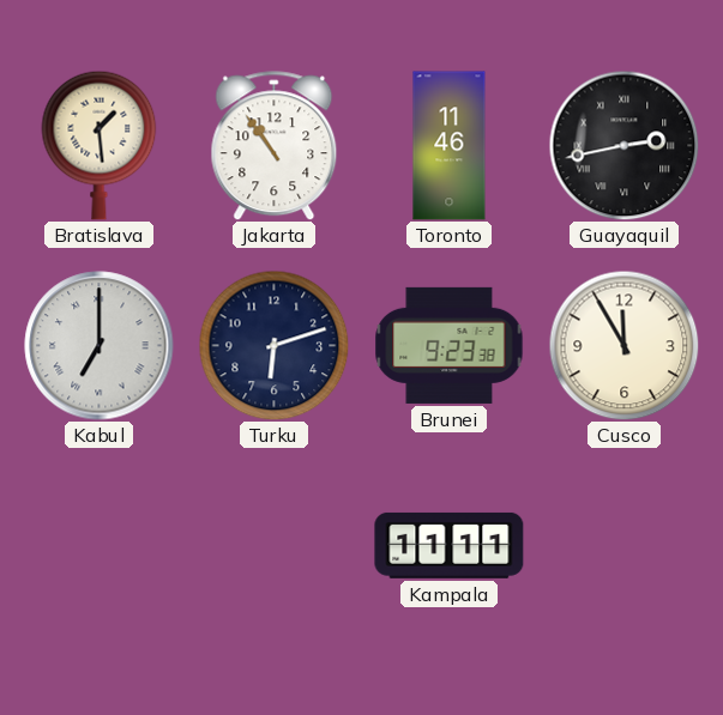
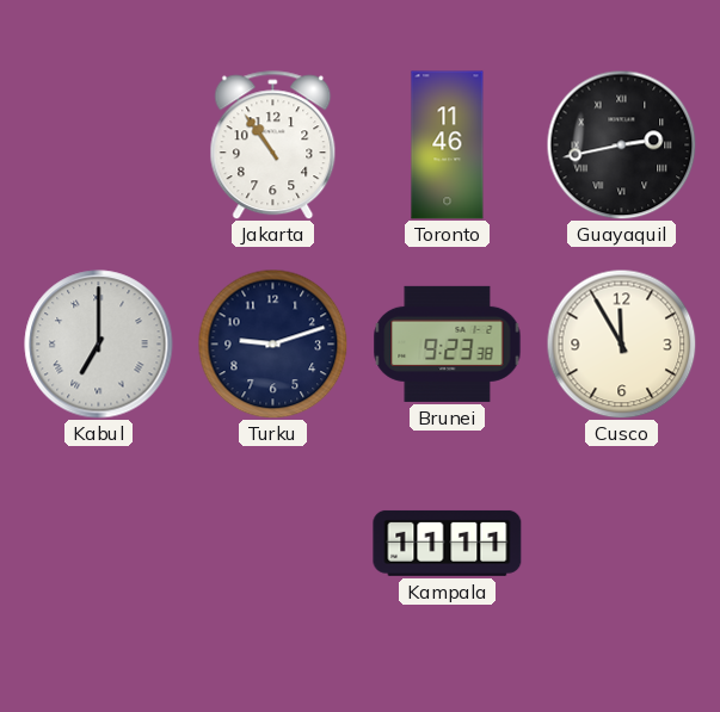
Bratislava: 1:29 -> none
Turku: 6:12 -> 9:12
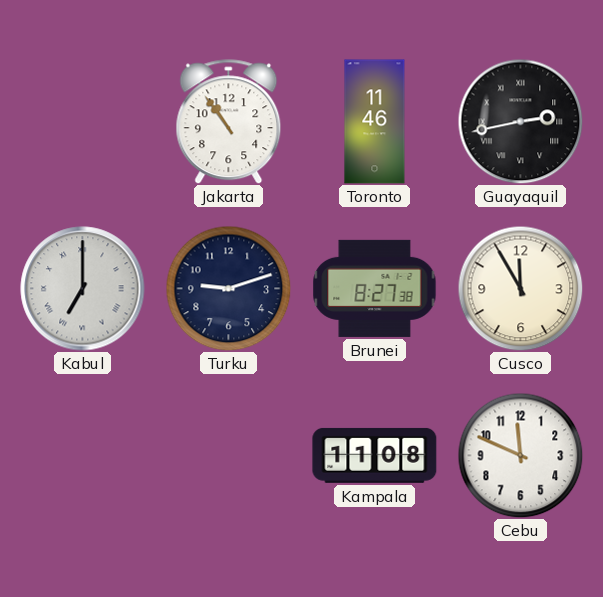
Brunei: 9:23 -> 8:27
Kampala: 11:11 -> 11:08
Cebu: none -> 11:49
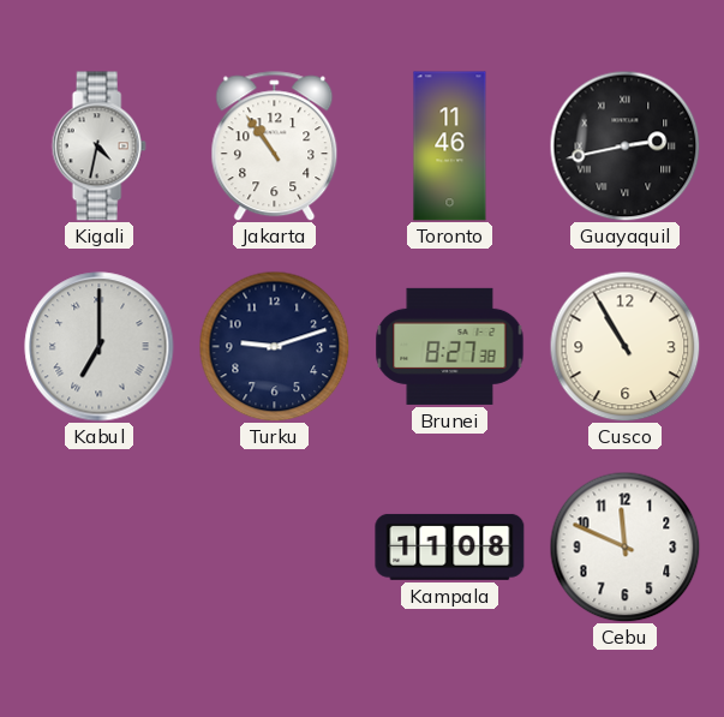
Kigali: none -> 4:32
Cusco: 11:55 -> 10:55
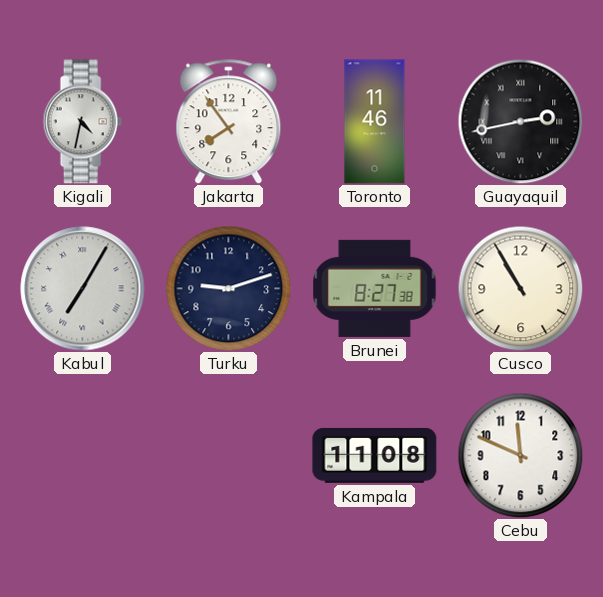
Jakarta: 10:54 -> 7:54
Kabul: 7:00 -> 7:05
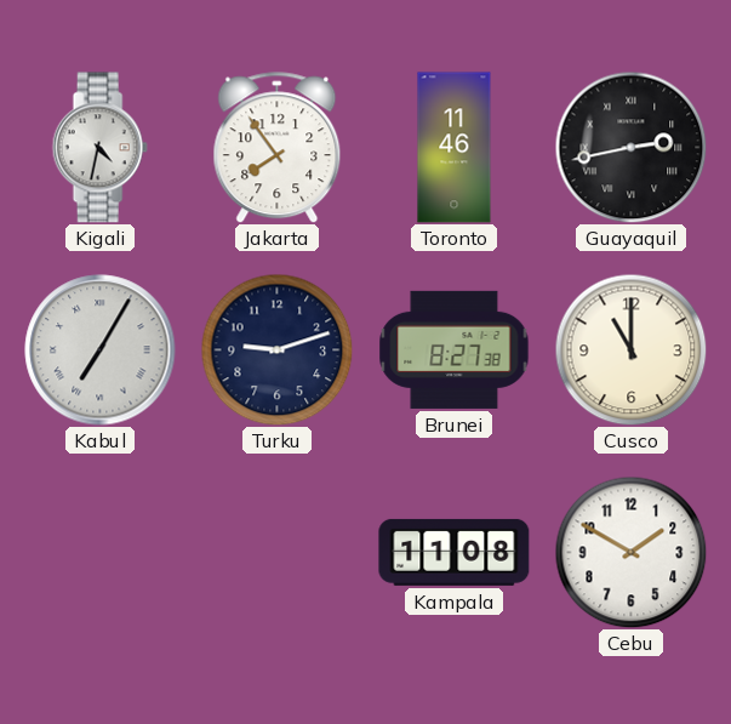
Cusco: 10:55 -> 11:00
Cebu: 11:49 -> 1:50
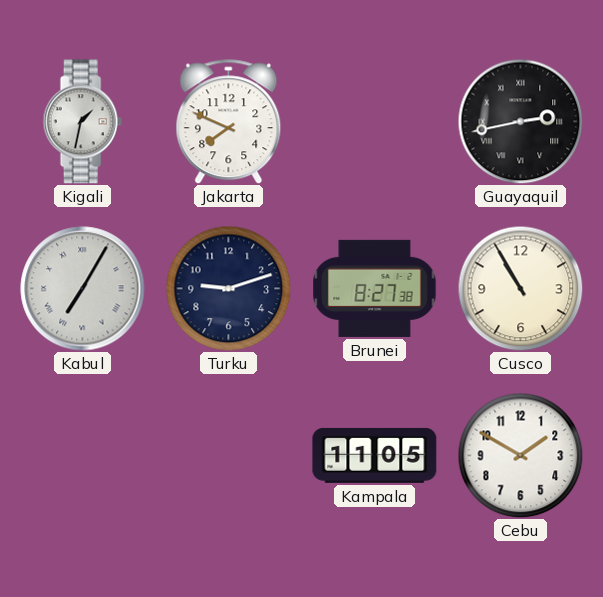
Kigali: 4:32 -> 1:32
Jakarta: 7:54 -> 7:49
Toronto: 11:46 -> none
Cusco: 11:00 -> 10:55
Kampala: 11:08 -> 11:05
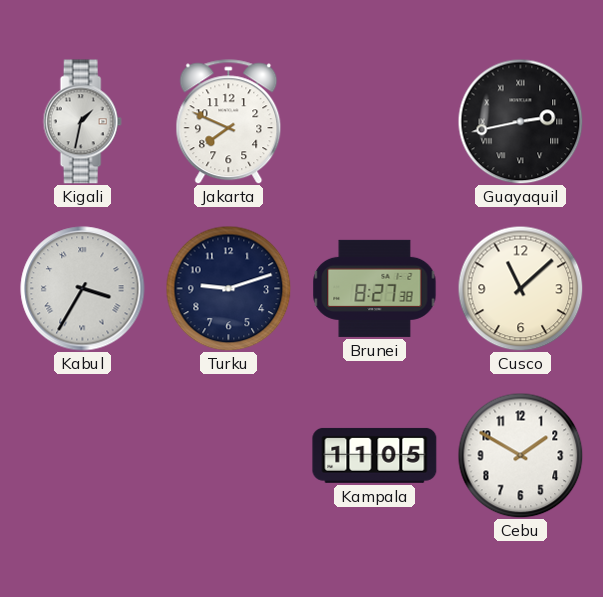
Kabul: 7:05 -> 3:35
Cusco: 10:55 -> 11:08
